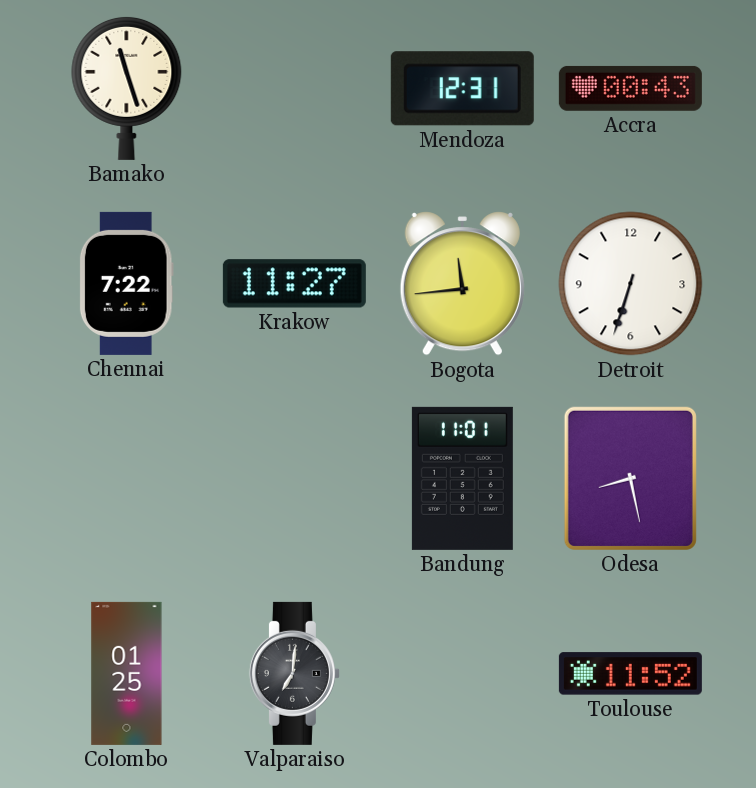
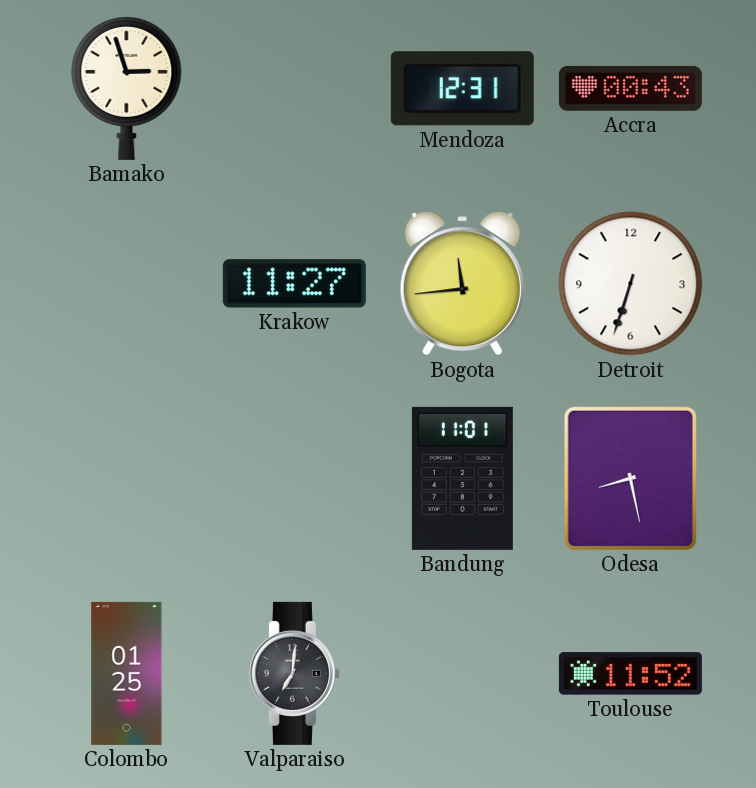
Bamako: 11:27 -> 2:57
Chennai: 7:22 -> none
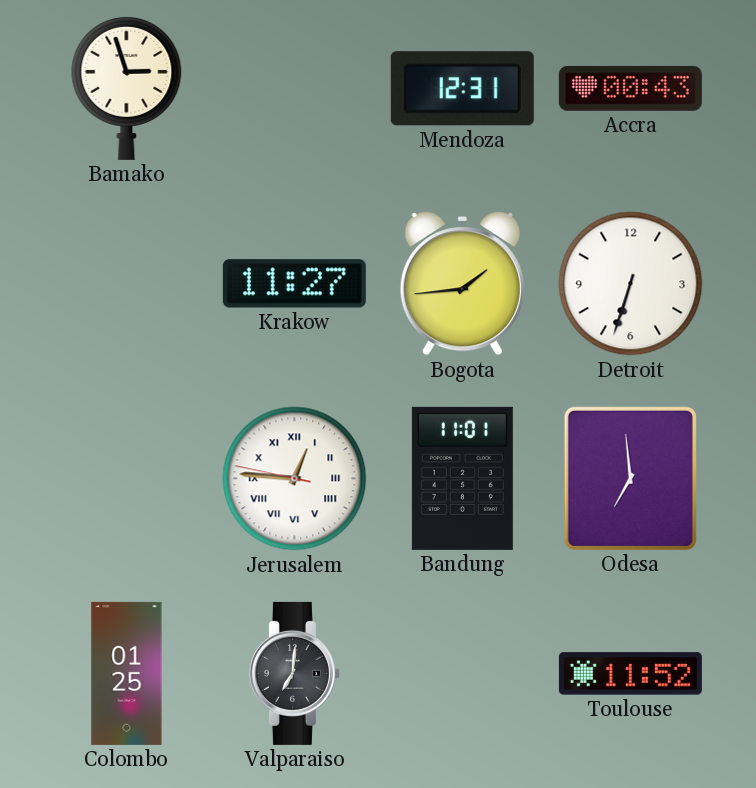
Bogota: 11:44 -> 1:44
Jerusalem: none -> 12:45
Odesa: 8:28 -> 6:59
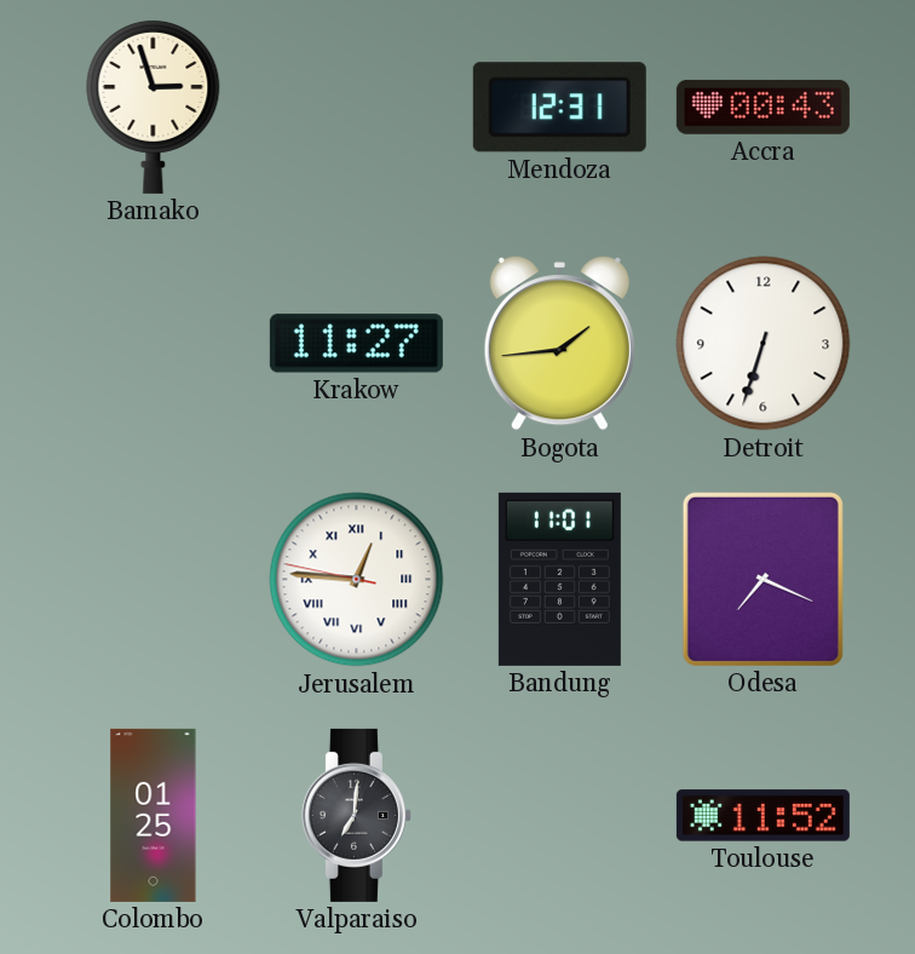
Odesa: 6:59 -> 7:19
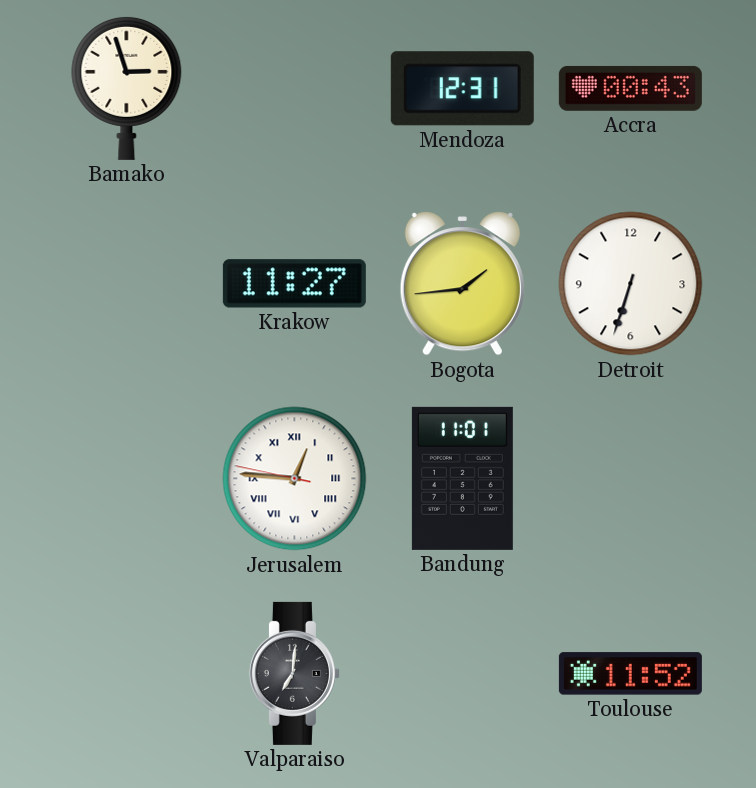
Odesa: 7:19 -> none
Colombo: 01:25 -> none
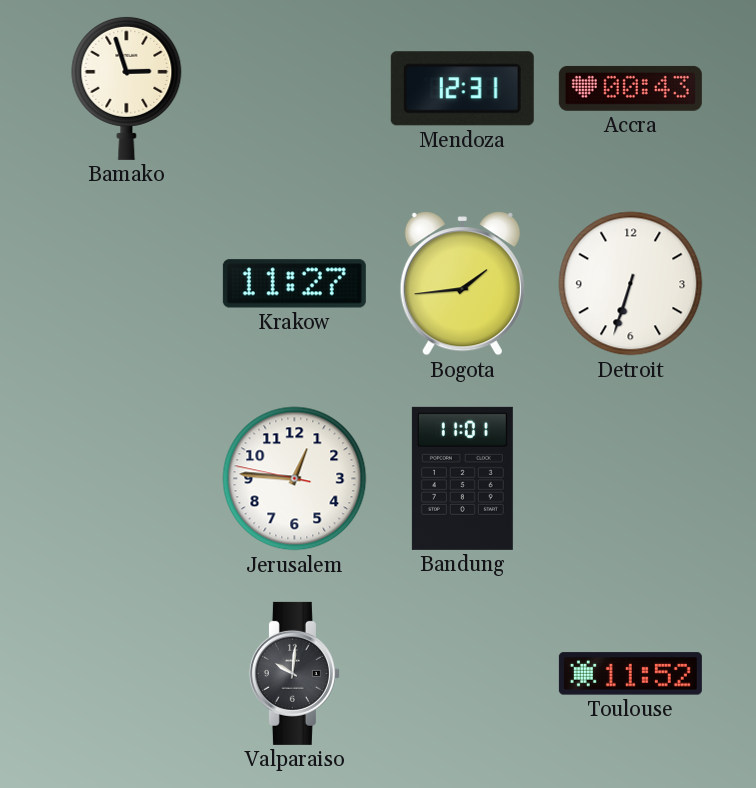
Jerusalem numerals: Roman -> Arabic
Valparaiso: 7:01 -> 10:01
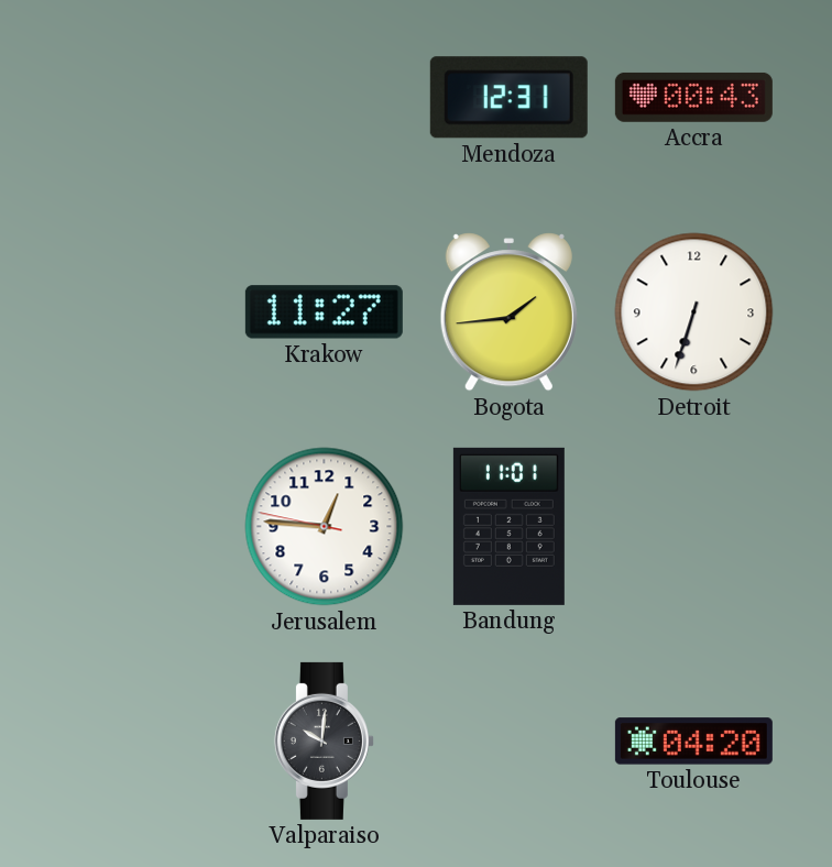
Bamako: 2:57 -> none
Toulouse: 11:52 -> 04:20
